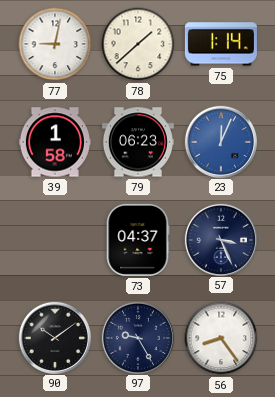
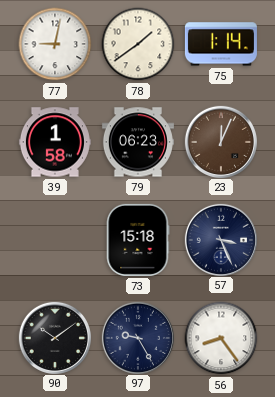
78: 1:38 -> 1:39
23 dial: blue -> brown
73: 04:37 -> 15:18
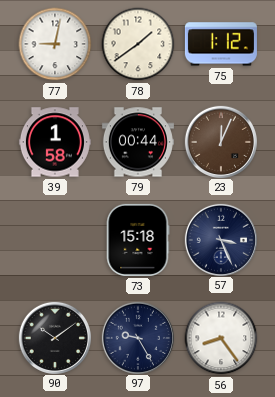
75: 1:14 -> 1:12
79: 06:23 -> 00:44
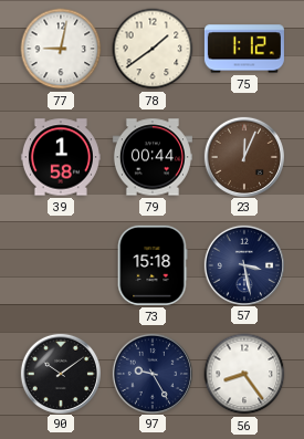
57: 3:26 -> 3:28
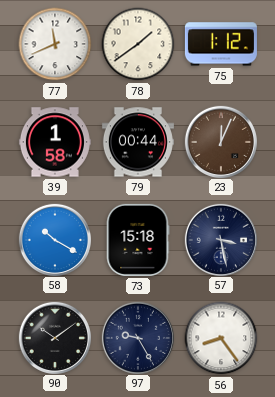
77: 9:02 -> 11:41
58: none -> 10:20
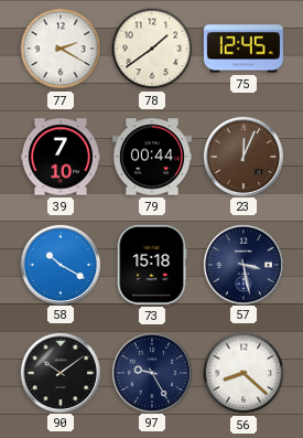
77: 11:41 -> 2:20
75: 1:12 -> 12:45
39: 1:58 -> 7:10
56: 8:24 -> 8:22
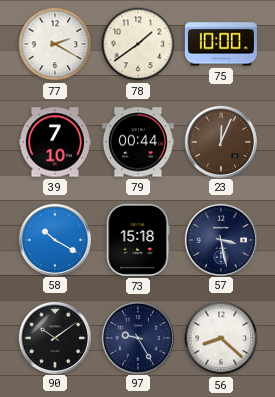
75: 12:45 -> 10:00
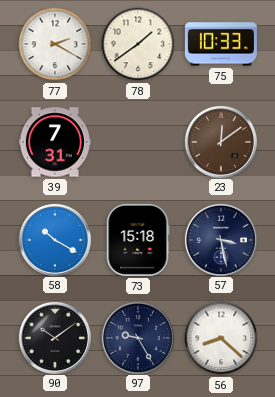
75: 10:00 -> 10:33
39: 7:10 -> 7:31
79: 00:44 -> none
23: 12:04 -> 12:09
